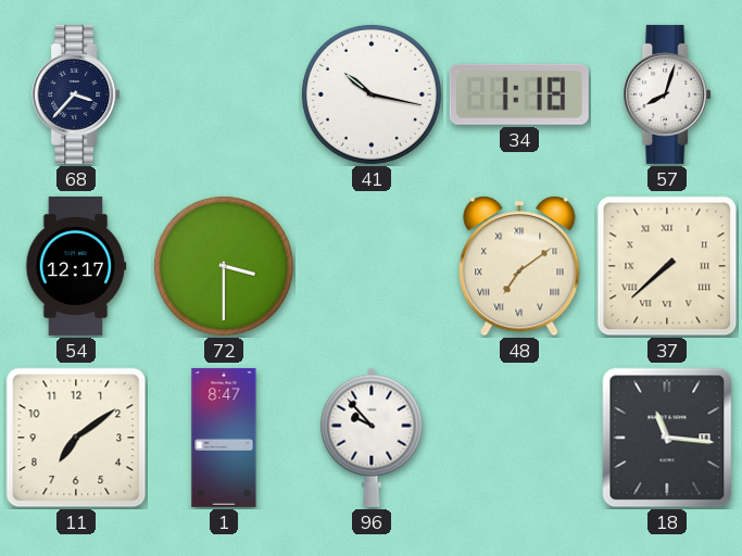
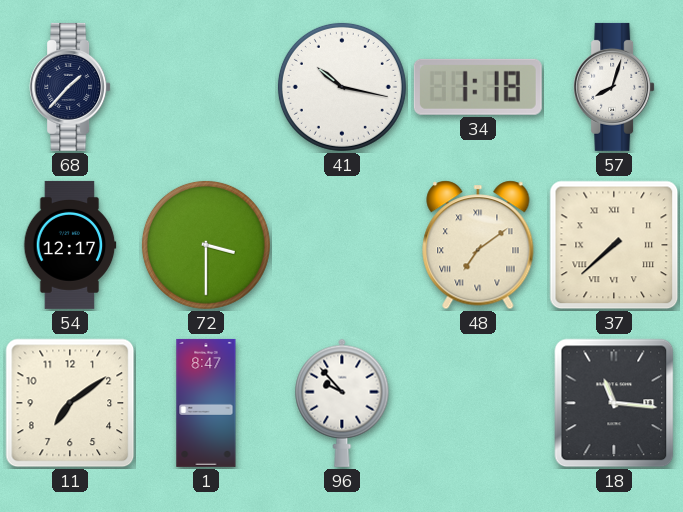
68: 3:37 -> 1:37
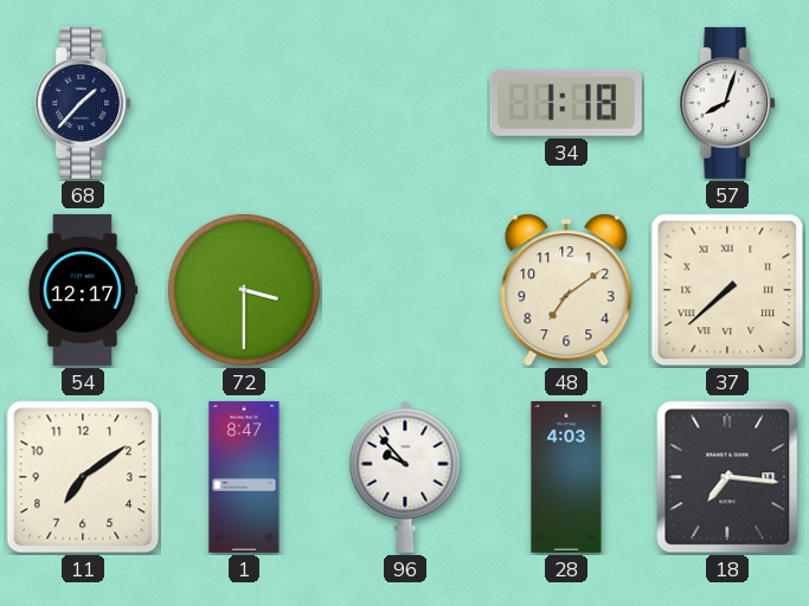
41: 10:17 -> none
48 numerals: Roman -> Arabic
28: none -> 4:03
18: 11:16 -> 7:16
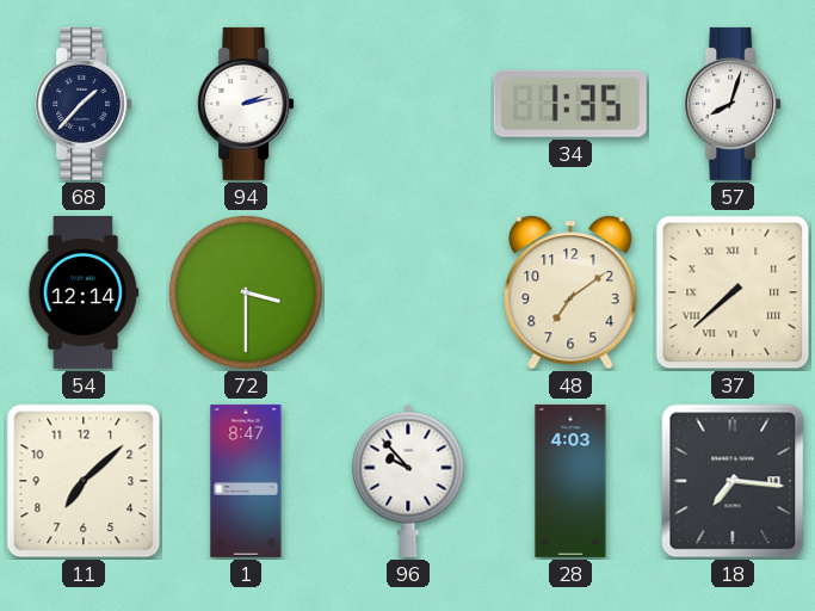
94: none -> 2:13
34: 1:18 -> 1:35
54: 12:17 -> 12:14
11: 7:09 -> 7:08
